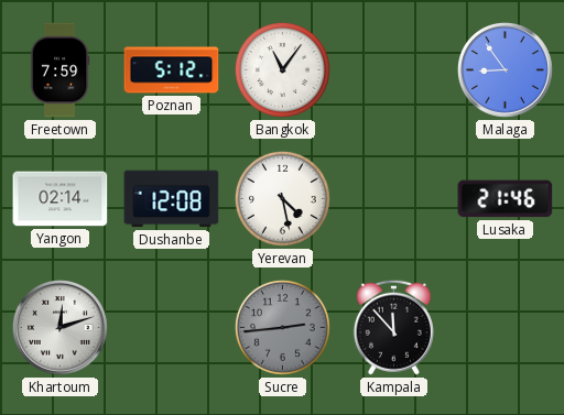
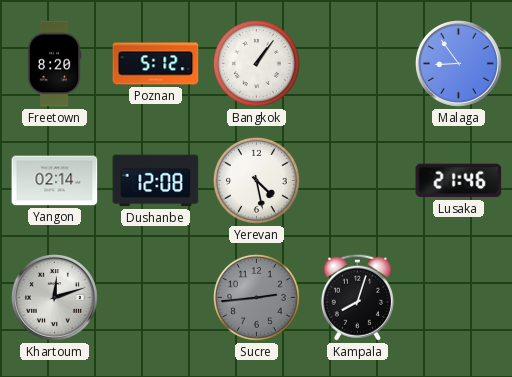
Freetown: 7:59 -> 8:20
Bangkok: 11:06 -> 1:06
Kampala: 11:53 -> 8:03
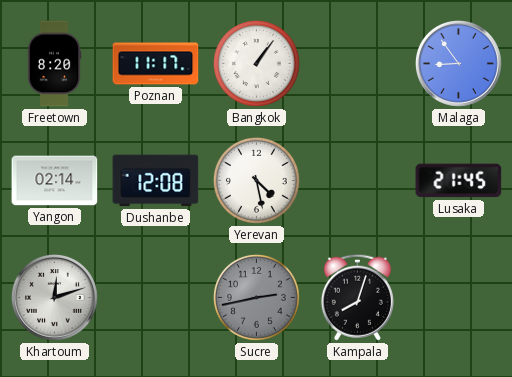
Poznan: 5:12 -> 11:17
Lusaka: 21:46 -> 21:45
Sucre: 2:44 -> 2:43
